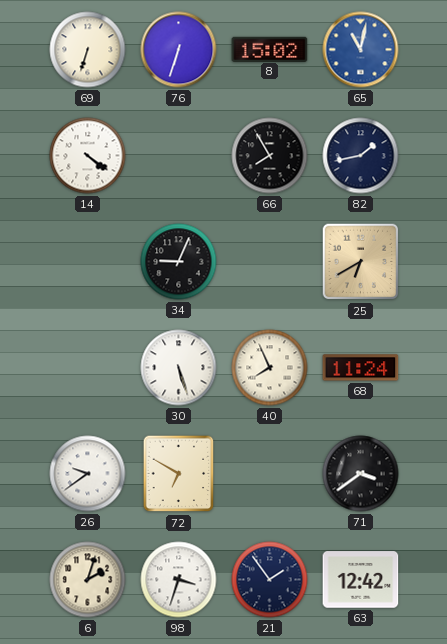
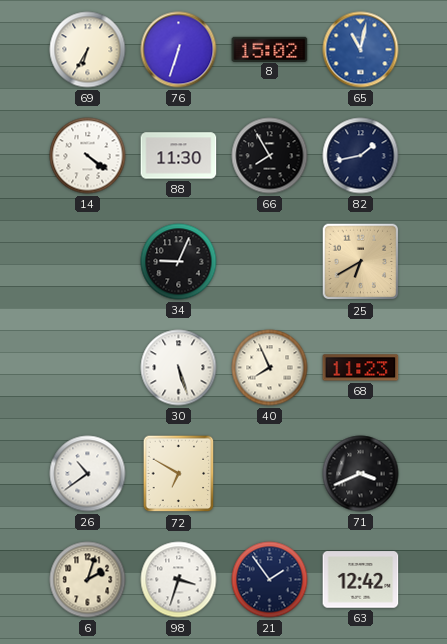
69: 6:33 -> 6:35
88: none -> 11:30
68: 11:24 -> 11:23
26: 9:39 -> 10:39
71: 3:39 -> 3:41
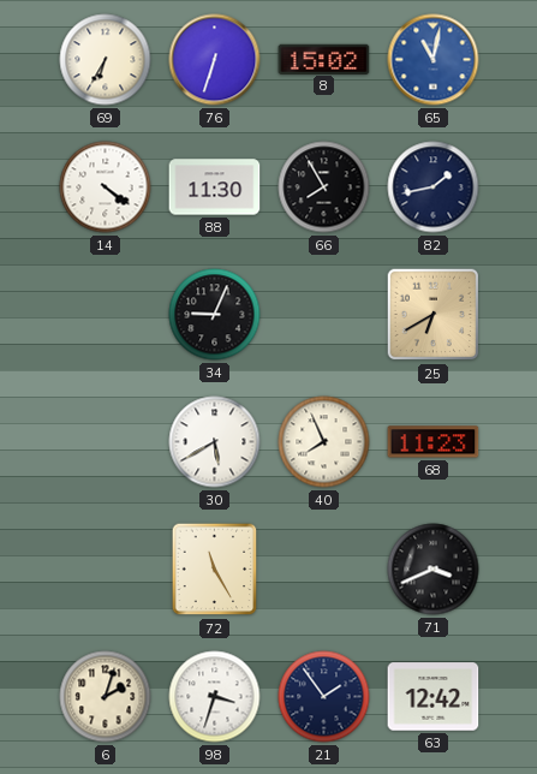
30: 5:27 -> 5:40
26: 10:39 -> none
72: 6:50 -> 11:25
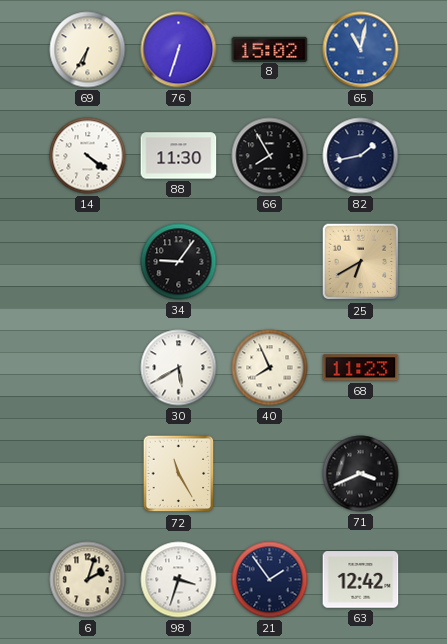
34: 9:04 -> 9:06
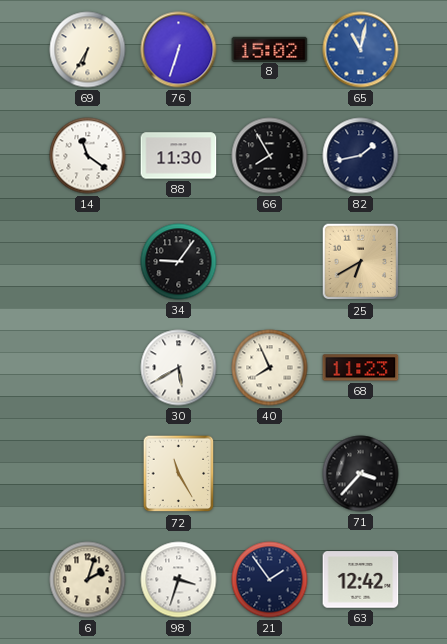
14: 4:21 -> 11:21
71: 3:41 -> 3:37
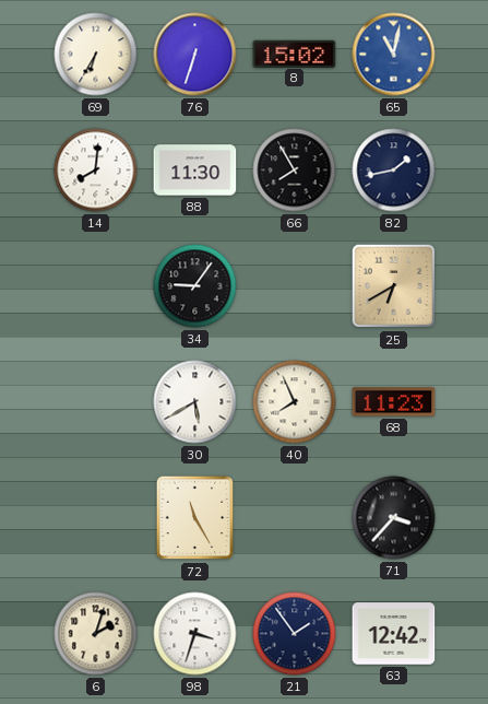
14: 11:21 -> 8:01
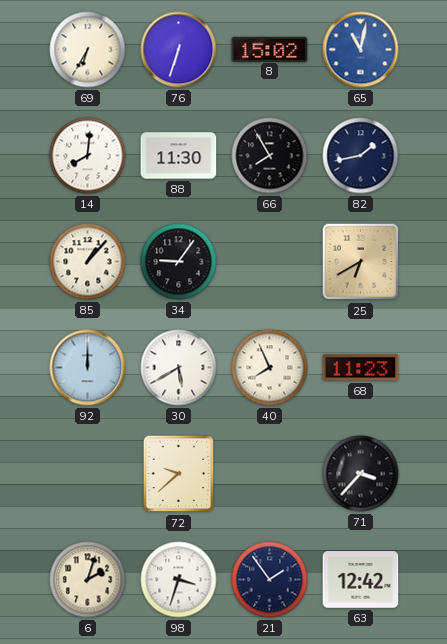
85: none -> 1:07
92: none -> 12:00
72: 11:25 -> 9:38
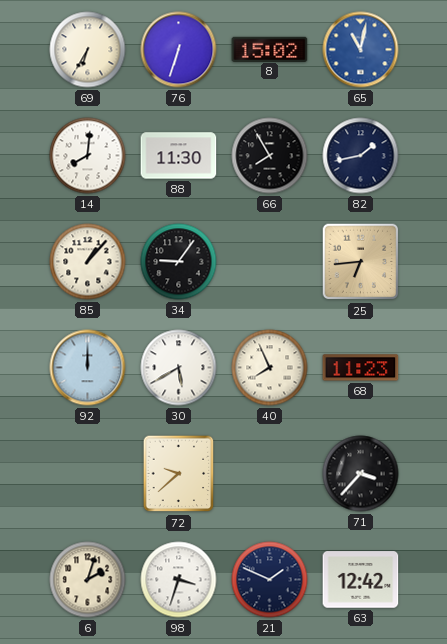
25: 6:40 -> 6:44
21: 1:54 -> 1:49
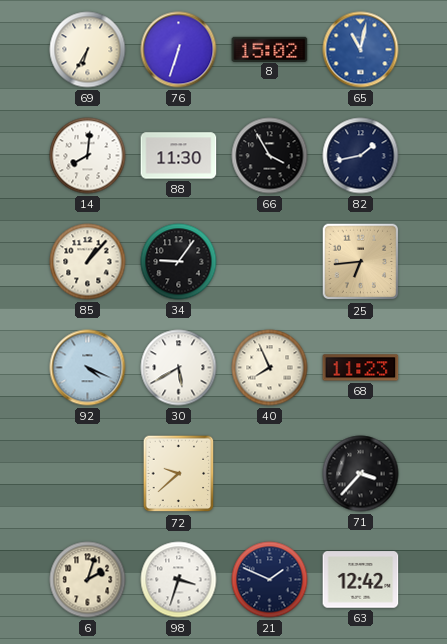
66: 7:55 -> 3:55
92: 12:00 -> 4:19
